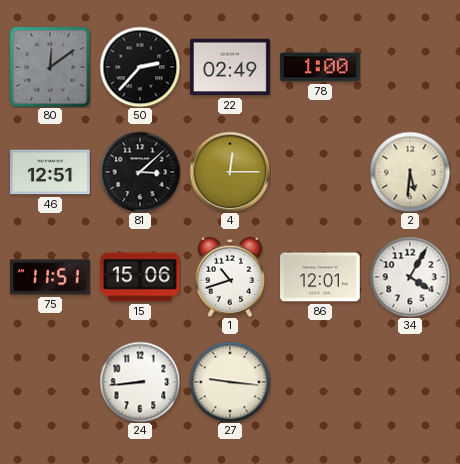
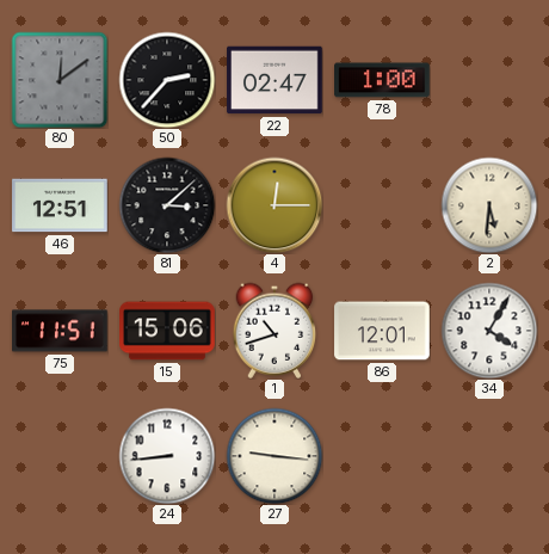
22: 02:49 -> 02:47
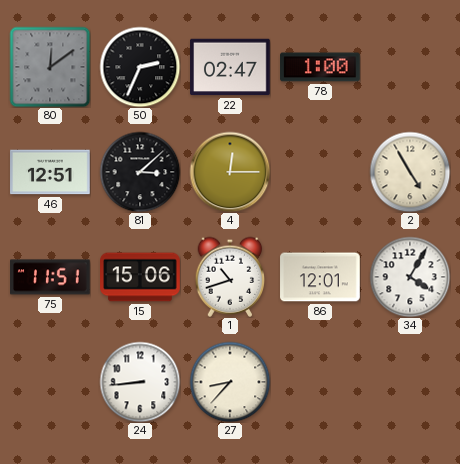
50: 2:37 -> 2:34
2: 5:31 -> 4:55
27: 9:16 -> 8:37
